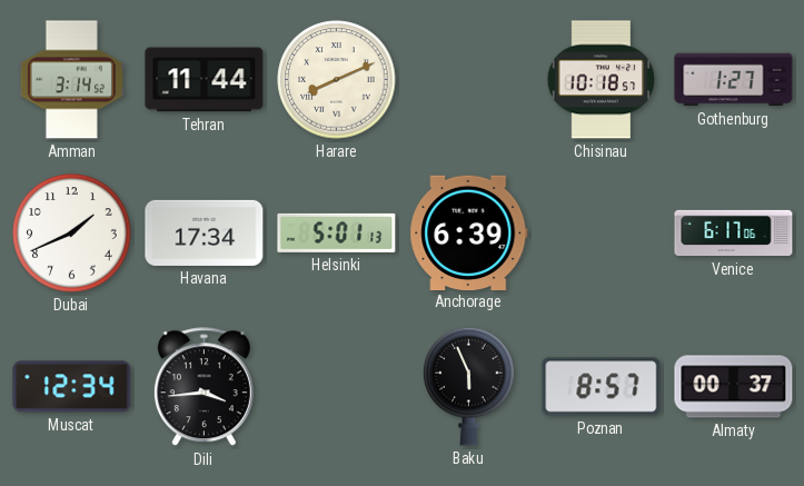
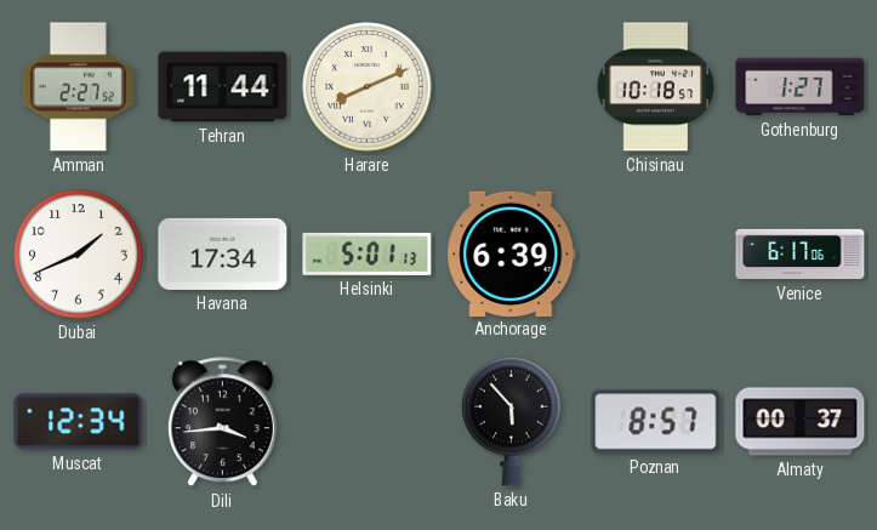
Amman: 3:14 -> 2:27
Baku: 5:56 -> 5:53
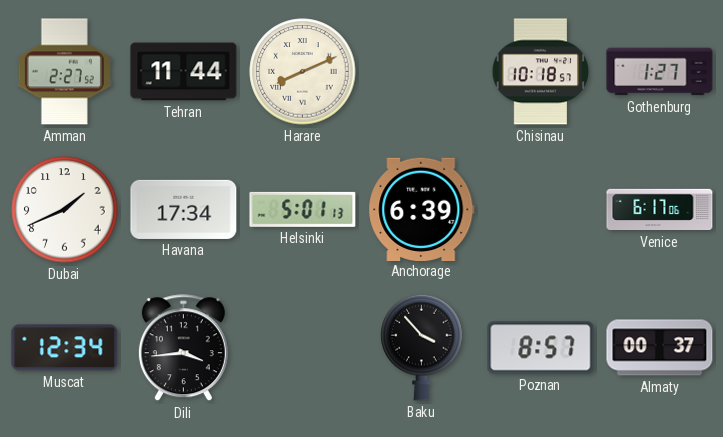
Baku: 5:53 -> 3:53
